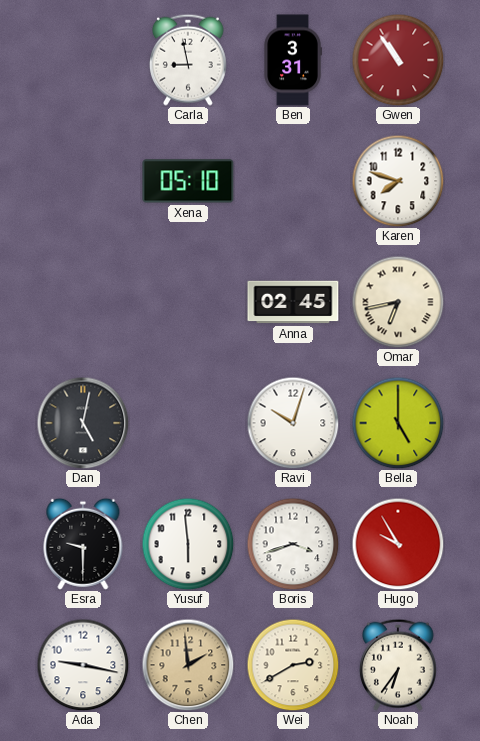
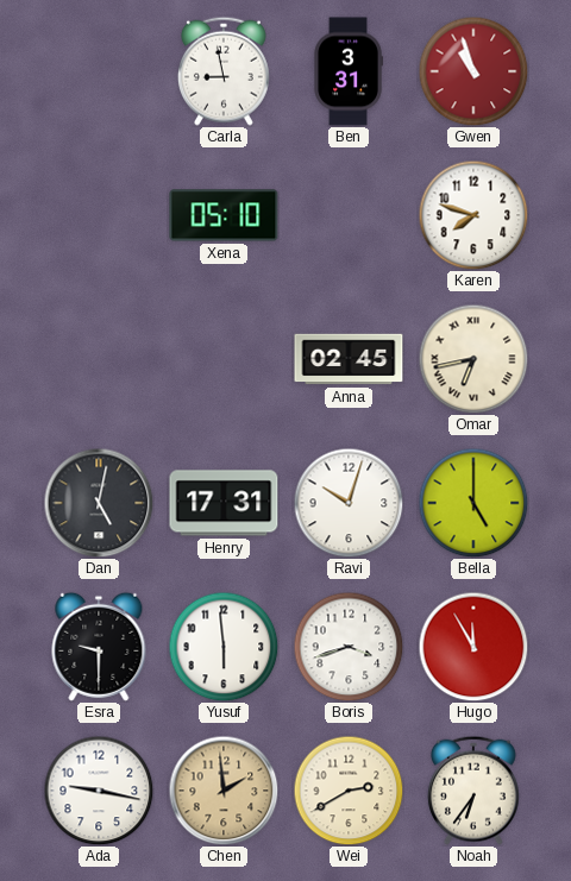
Gwen: 10:54 -> 10:57
Henry: none -> 17:31
Hugo: 9:55 -> 11:55
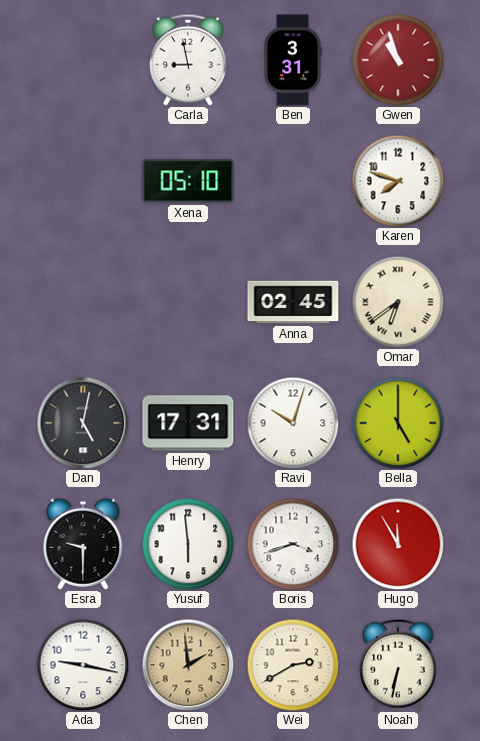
Omar: 6:43 -> 6:39
Noah: 6:36 -> 6:32
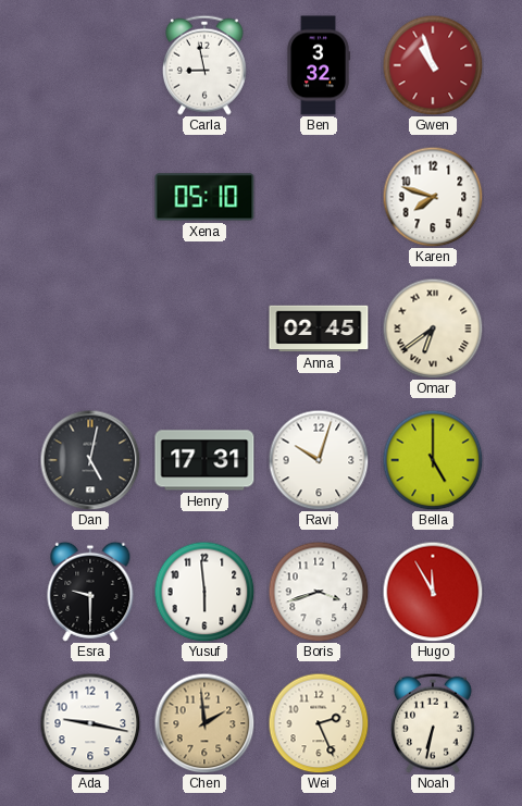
Ben: 3:31 -> 3:32
Wei: 2:40 -> 2:26
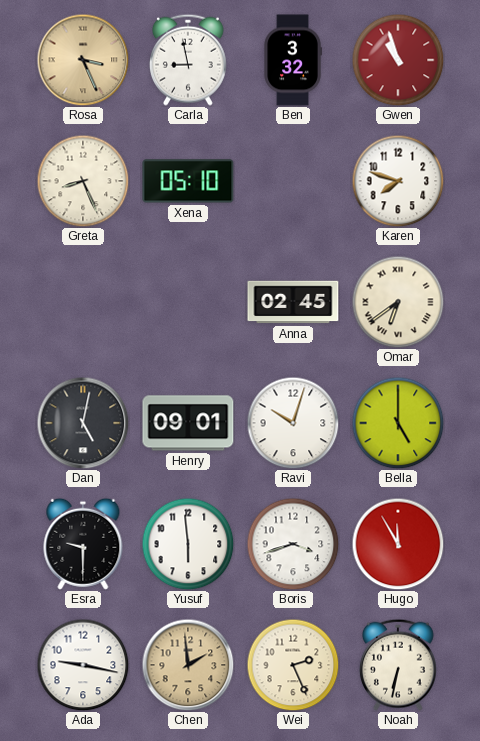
Rosa: none -> 3:26
Greta: none -> 8:26
Henry: 17:31 -> 09:01
